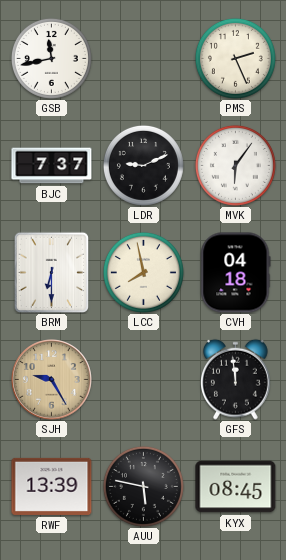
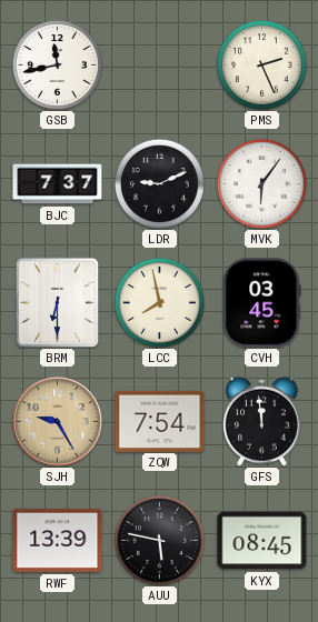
CVH: 04:18 -> 03:45
ZQW: none -> 7:54
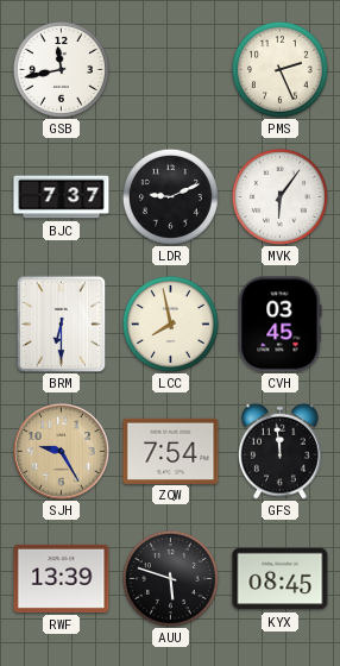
AUU: 5:47 -> 5:48
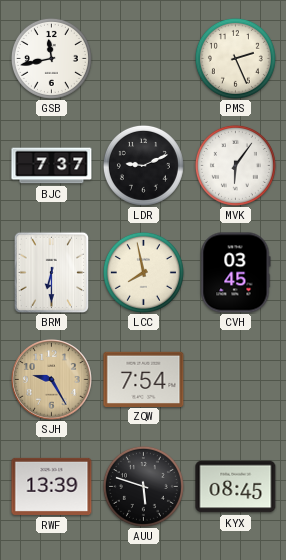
GFS: 11:59 -> none
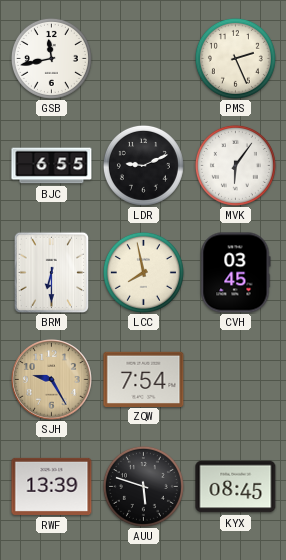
BJC: 7:37 -> 6:55
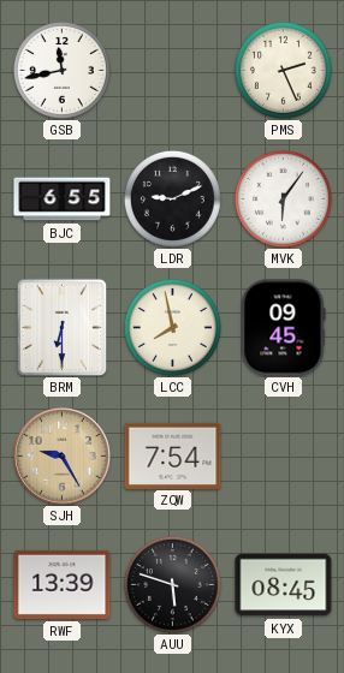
CVH: 03:45 -> 09:45
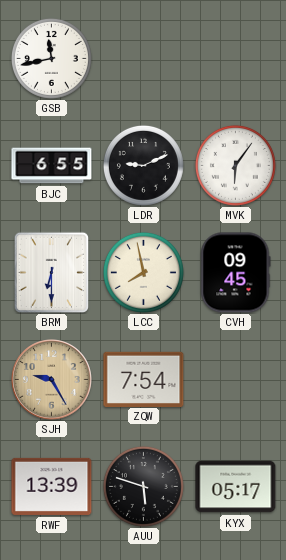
PMS: 2:26 -> none
KYX: 08:45 -> 05:17
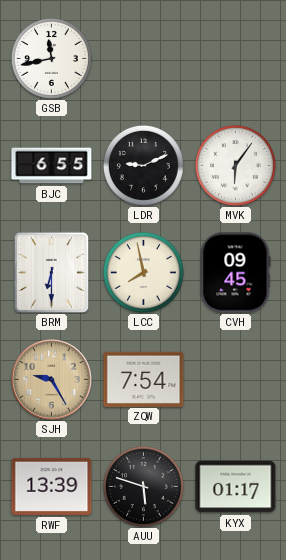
KYX: 05:17 -> 01:17
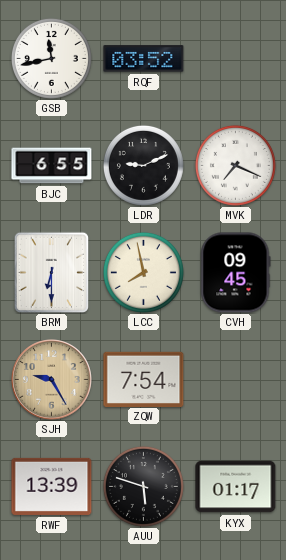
RQF: none -> 03:52
MVK: 6:06 -> 7:19
